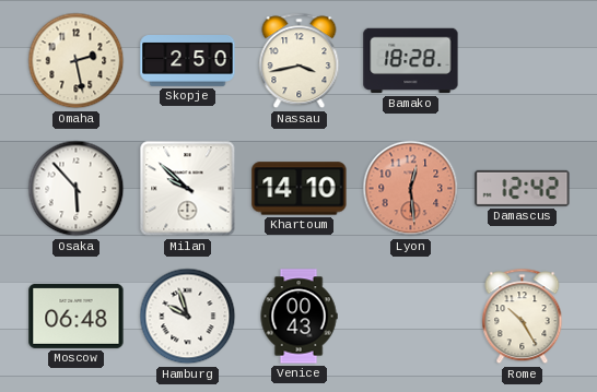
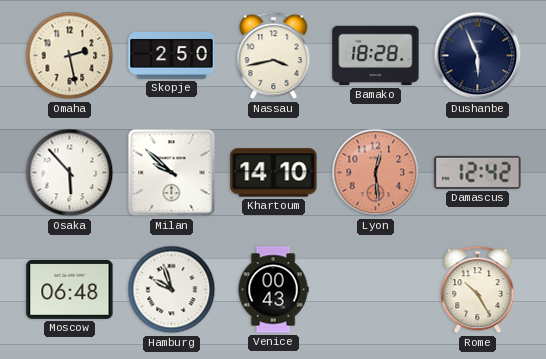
Dushanbe: none -> 5:56
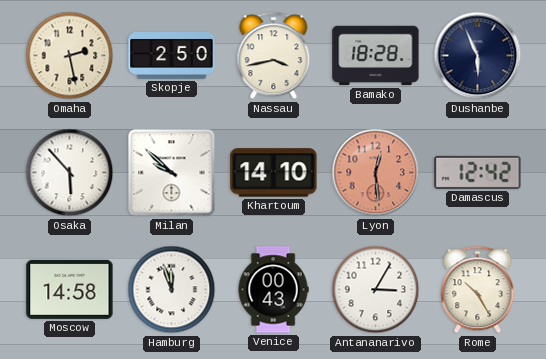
Moscow: 06:48 -> 14:58
Hamburg: 9:57 -> 11:57
Antananarivo: none -> 3:05
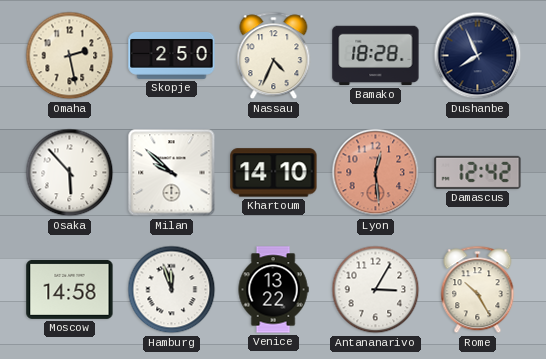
Nassau: 3:43 -> 4:34
Dushanbe: 5:56 -> 7:56
Venice: 00:43 -> 13:22
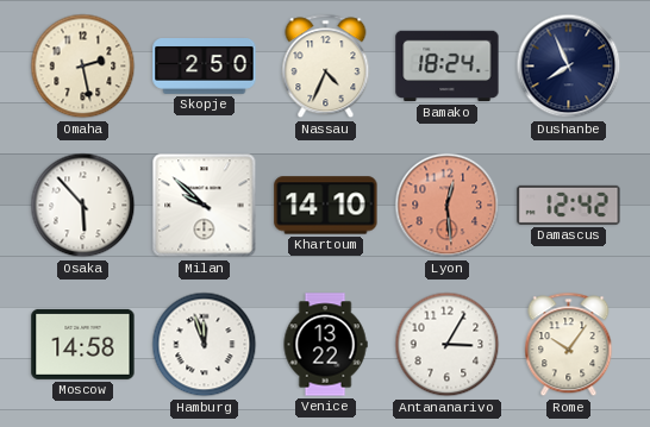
Bamako: 18:28 -> 18:24
Rome: 10:25 -> 10:06
